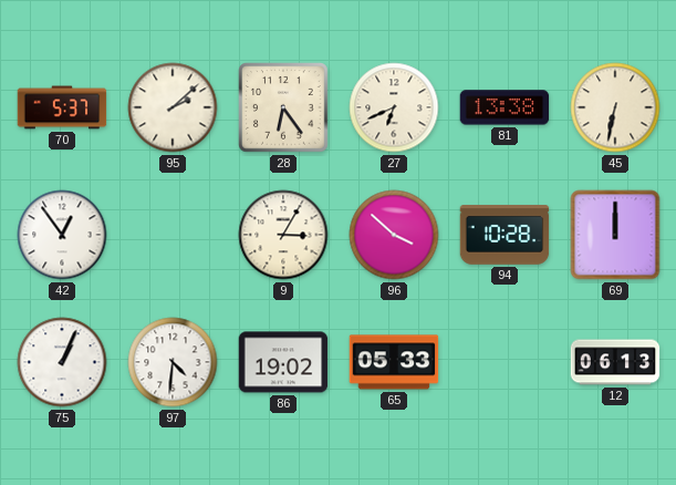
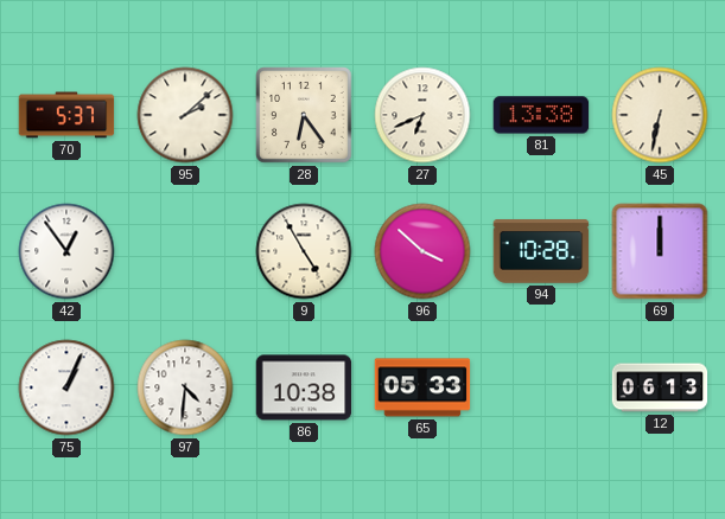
9: 3:05 -> 4:55
86: 19:02 -> 10:38
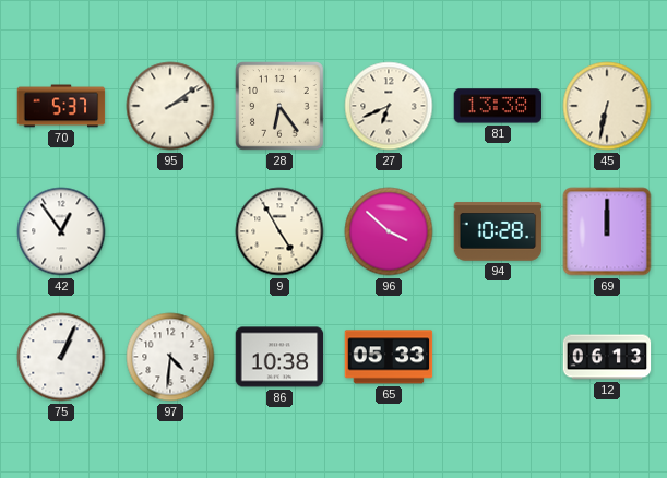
95: 2:08 -> 2:09
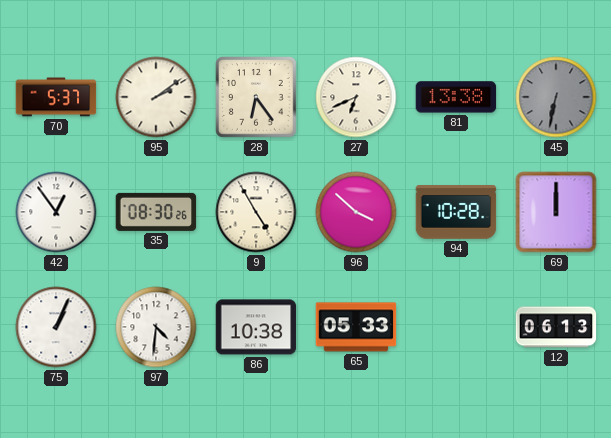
45 dial: cream -> grey
35: none -> 08:30
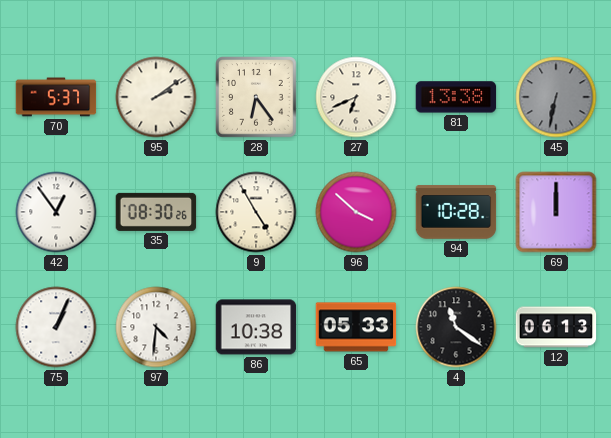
4: none -> 11:21
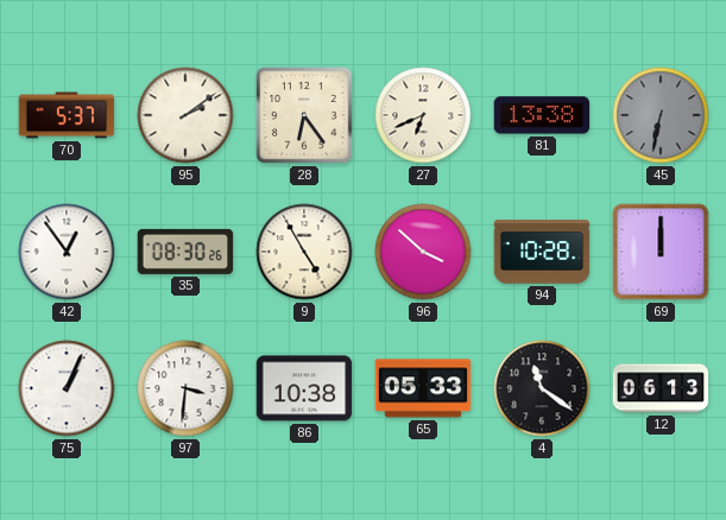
97: 4:31 -> 3:31
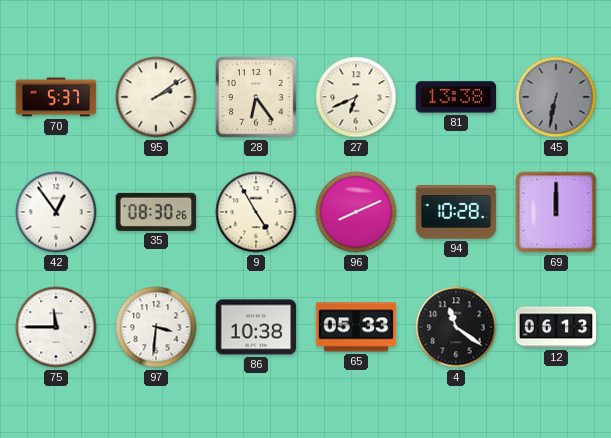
96: 3:52 -> 8:11
75: 1:04 -> 11:45
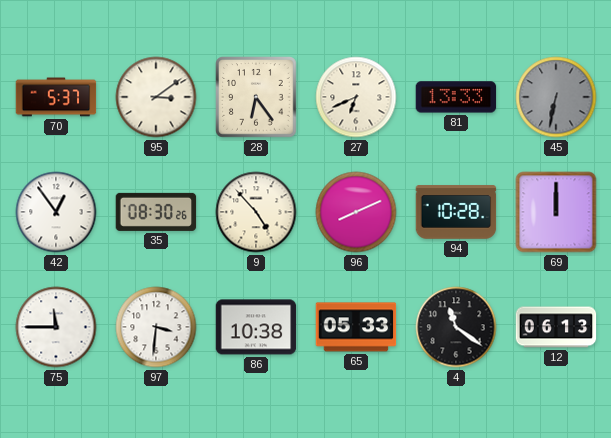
95: 2:09 -> 3:09
81: 13:38 -> 13:33
9: 4:55 -> 4:53
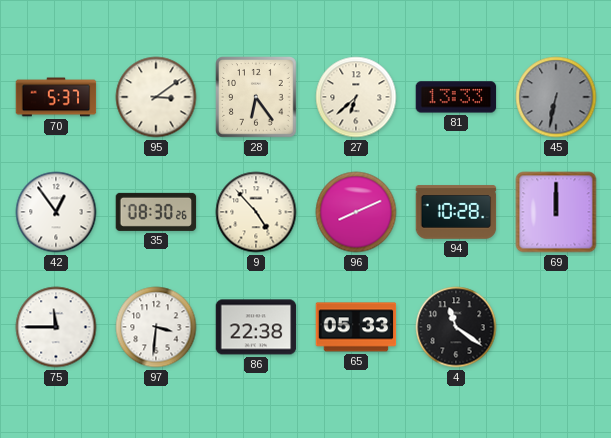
27: 6:41 -> 6:38
86: 10:38 -> 22:38
12: 06:13 -> none
